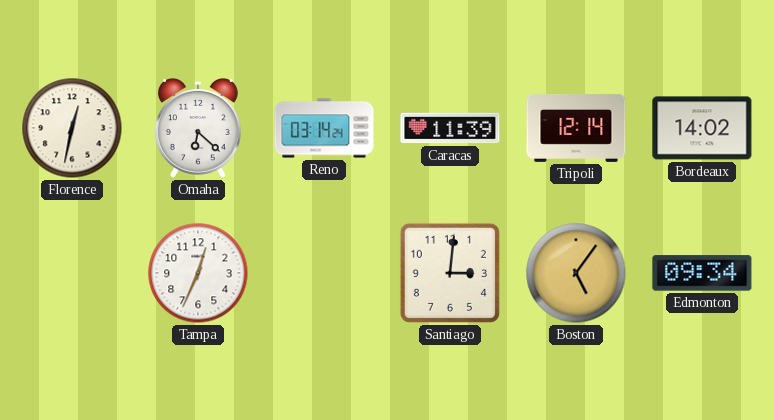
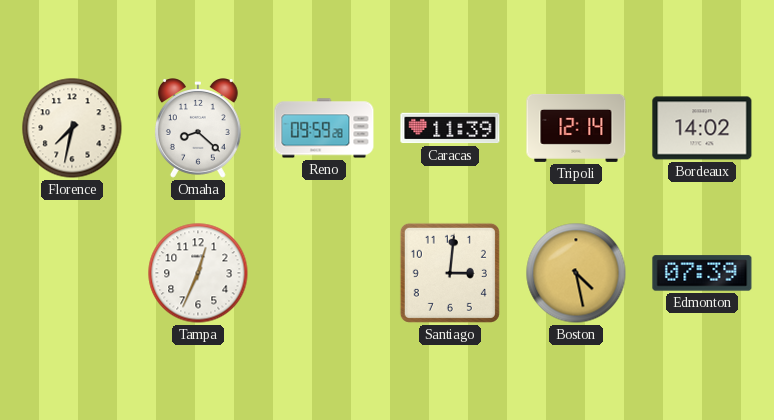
Florence: 12:32 -> 7:32
Omaha: 6:22 -> 8:22
Reno: 03:14 -> 09:59
Boston: 5:06 -> 4:28
Edmonton: 09:34 -> 07:39
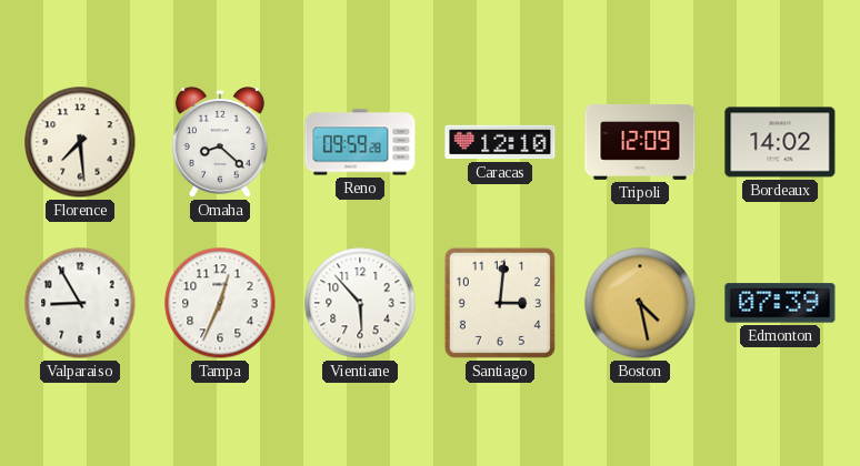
Florence: 7:32 -> 7:29
Caracas: 11:39 -> 12:10
Tripoli: 12:14 -> 12:09
Valparaiso: none -> 8:55
Vientiane: none -> 5:53
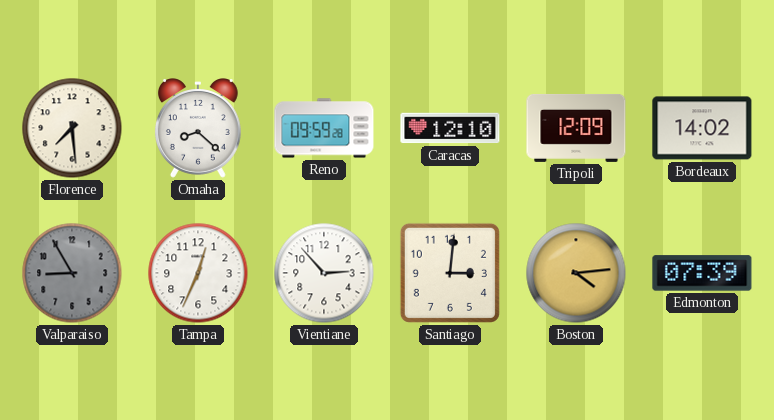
Valparaiso dial: white -> grey
Vientiane: 5:53 -> 2:53
Boston: 4:28 -> 4:14
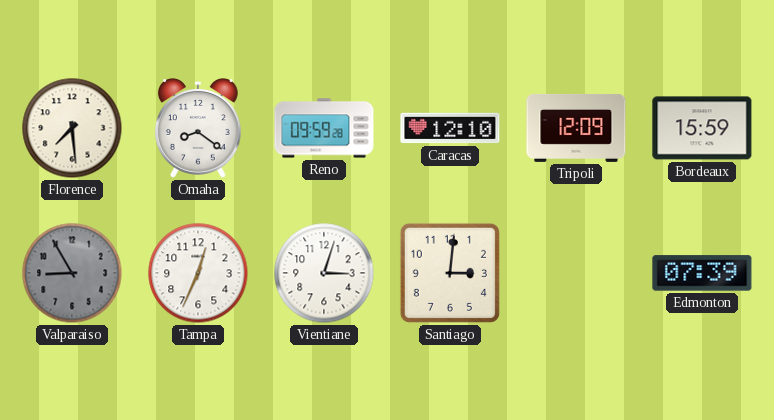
Omaha: 8:22 -> 8:21
Bordeaux: 14:02 -> 15:59
Vientiane: 2:53 -> 3:03
Boston: 4:14 -> none
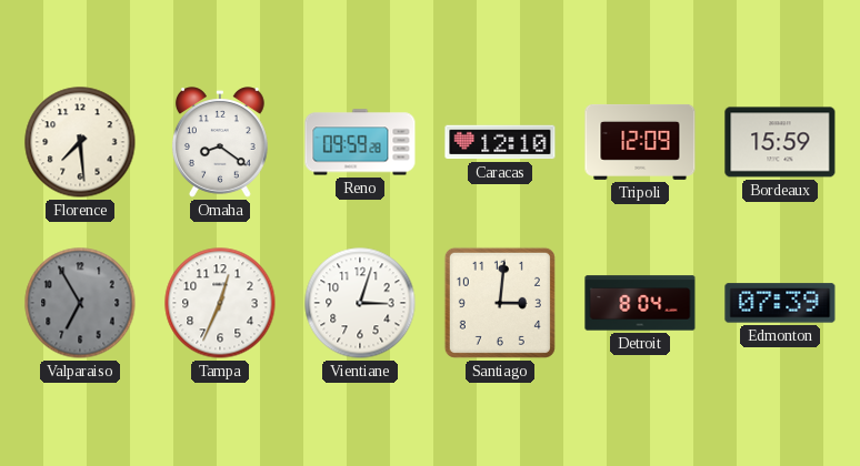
Valparaiso: 8:55 -> 6:55
Detroit: none -> 8:04
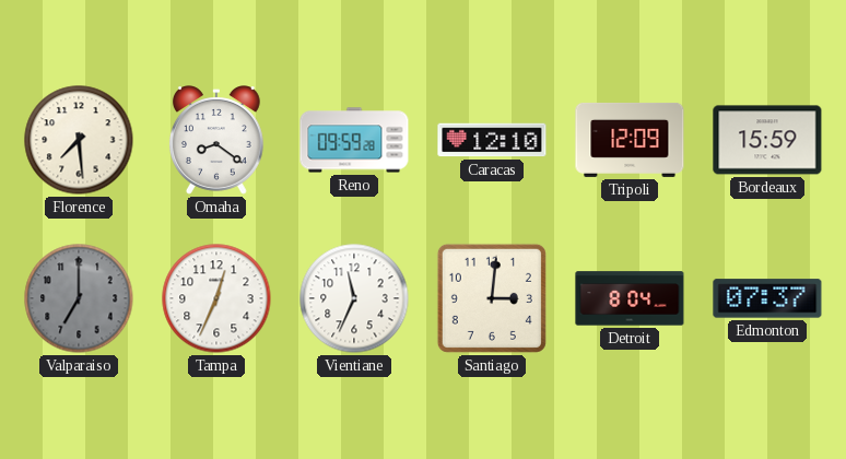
Valparaiso: 6:55 -> 7:00
Vientiane: 3:03 -> 11:34
Edmonton: 07:39 -> 07:37
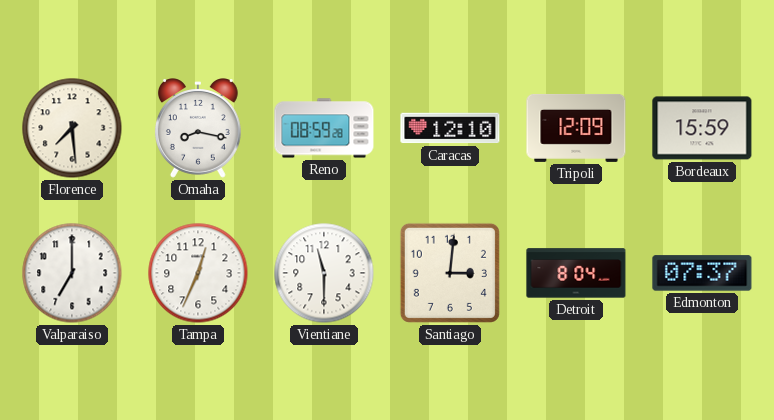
Omaha: 8:21 -> 8:17
Reno: 09:59 -> 08:59
Valparaiso dial: grey -> white
Vientiane: 11:34 -> 11:30
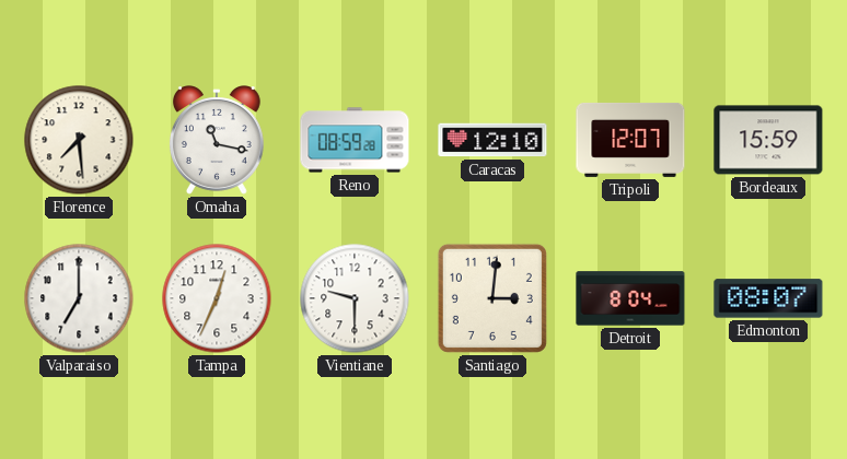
Omaha: 8:17 -> 11:17
Tripoli: 12:09 -> 12:07
Vientiane: 11:30 -> 9:30
Edmonton: 07:37 -> 08:07
